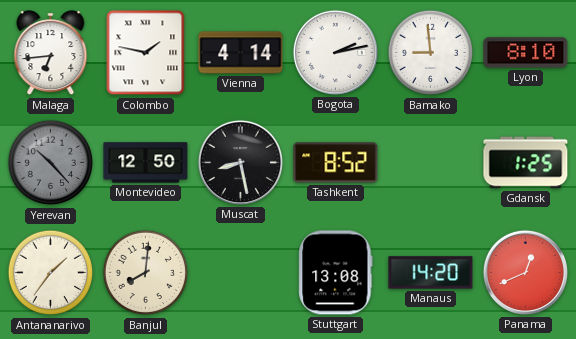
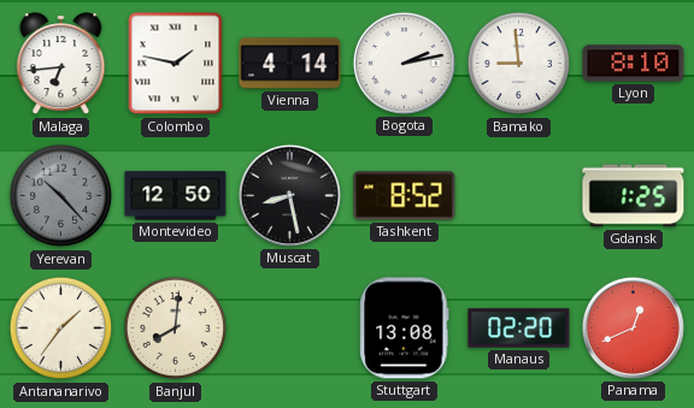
Manaus: 14:20 -> 02:20
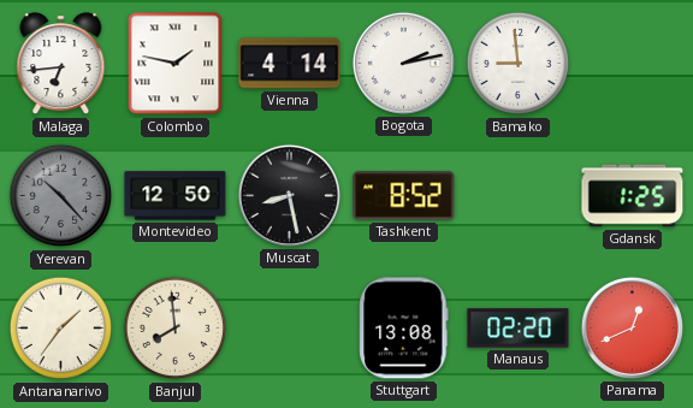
Lyon: 8:10 -> none
Banjul: 8:01 -> 7:59
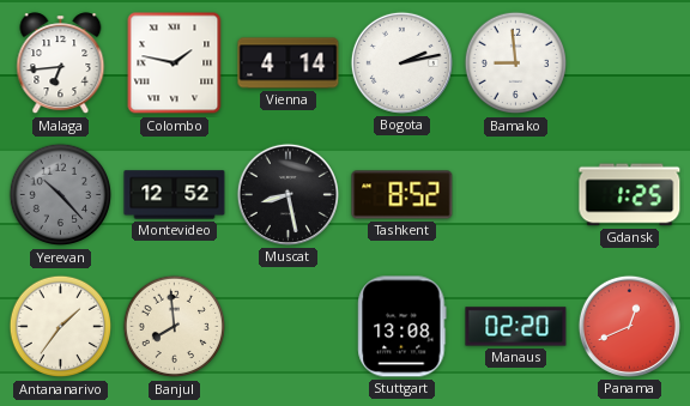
Montevideo: 12:50 -> 12:52
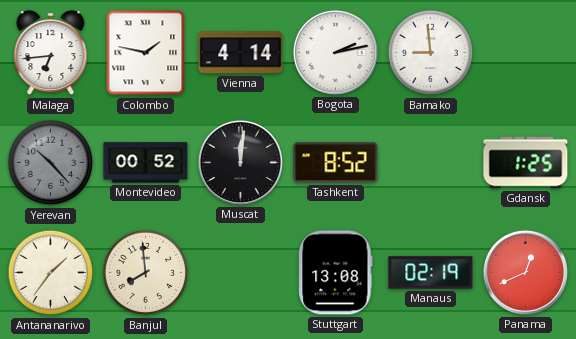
Montevideo: 12:52 -> 00:52
Muscat: 8:28 -> 12:01
Manaus: 02:20 -> 02:19
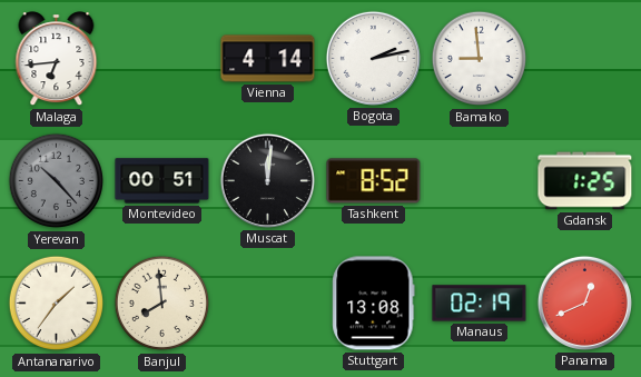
Colombo: 1:47 -> none
Montevideo: 00:52 -> 00:51
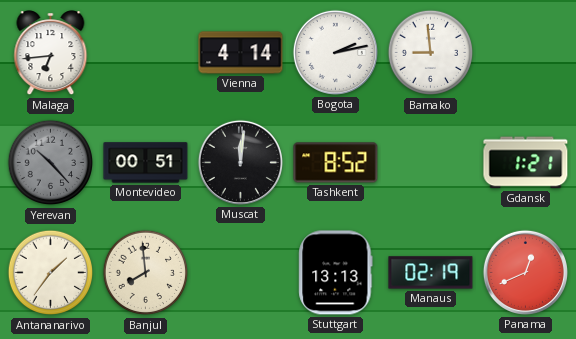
Gdansk: 1:25 -> 1:21
Stuttgart: 13:08 -> 13:13
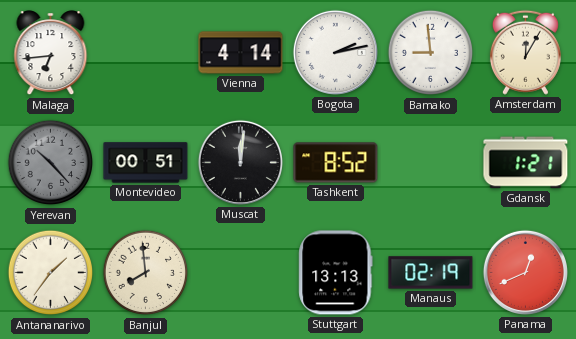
Amsterdam: none -> 12:05
